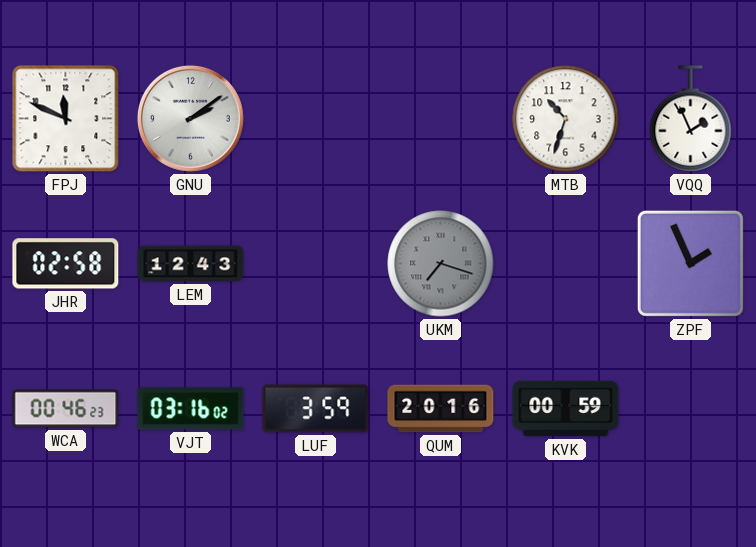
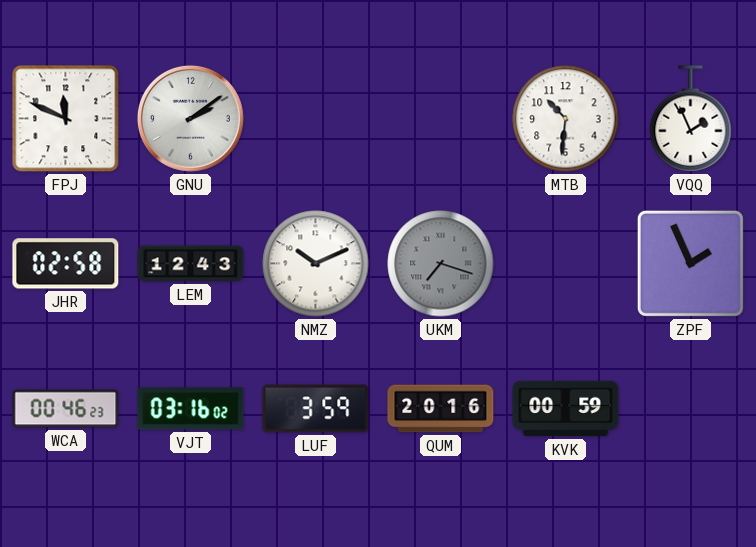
MTB: 10:33 -> 10:31
NMZ: none -> 10:11
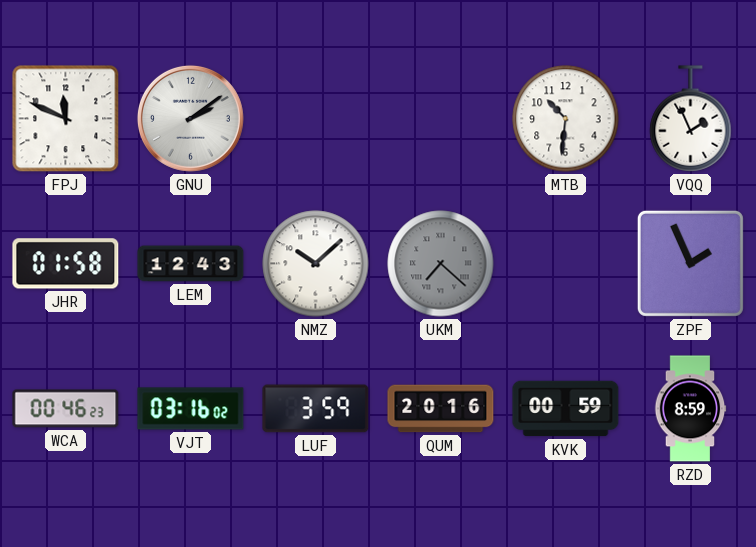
JHR: 02:58 -> 01:58
NMZ: 10:11 -> 10:08
UKM: 7:18 -> 7:22
RZD: none -> 8:59
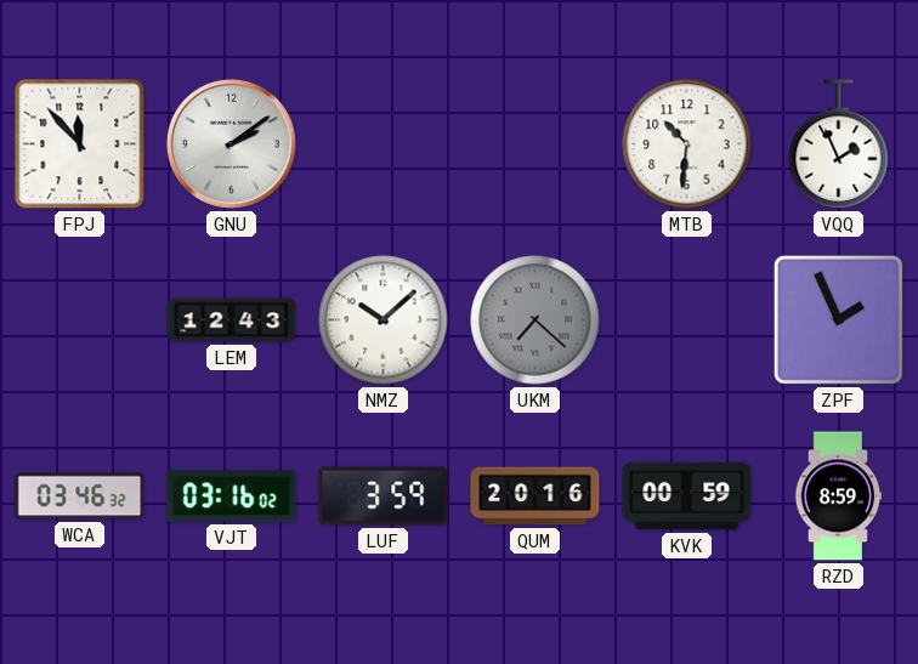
FPJ: 11:49 -> 11:53
JHR: 01:58 -> none
WCA: 00:46 -> 03:46
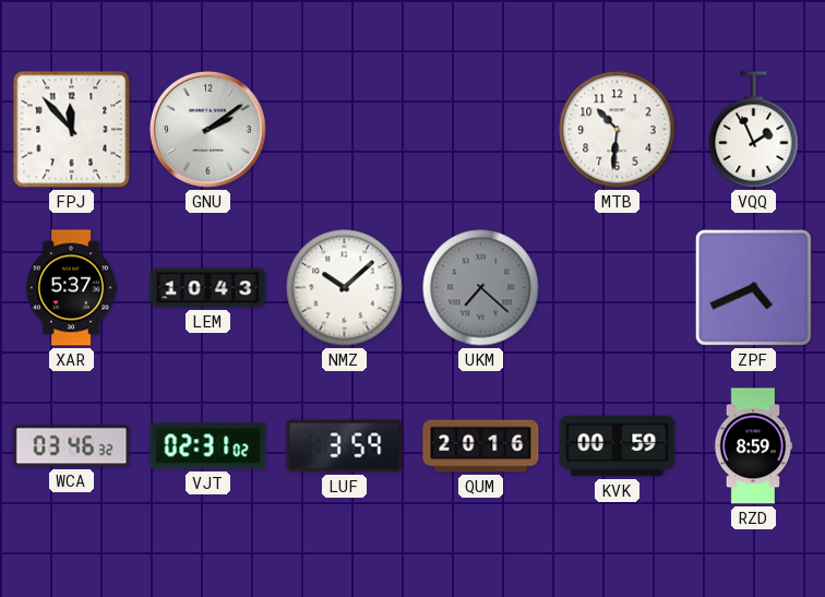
XAR: none -> 5:37
LEM: 12:43 -> 10:43
ZPF: 1:56 -> 4:41
VJT: 03:16 -> 02:31
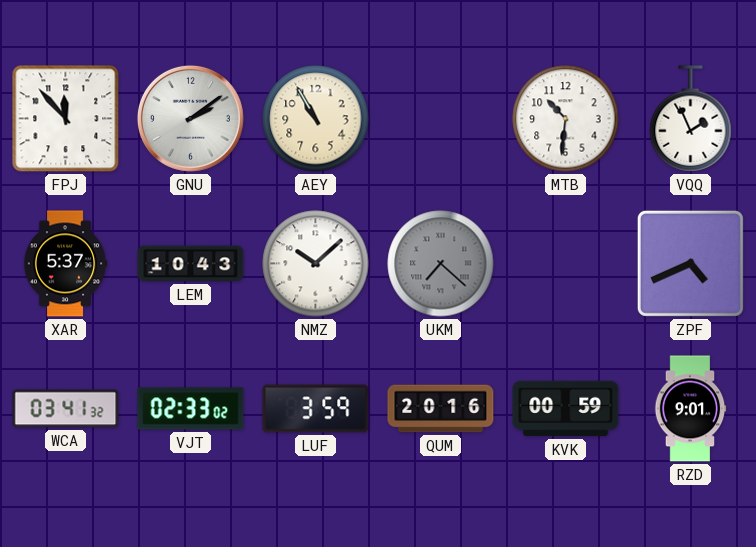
AEY: none -> 10:55
WCA: 03:46 -> 03:41
VJT: 02:31 -> 02:33
RZD: 8:59 -> 9:01
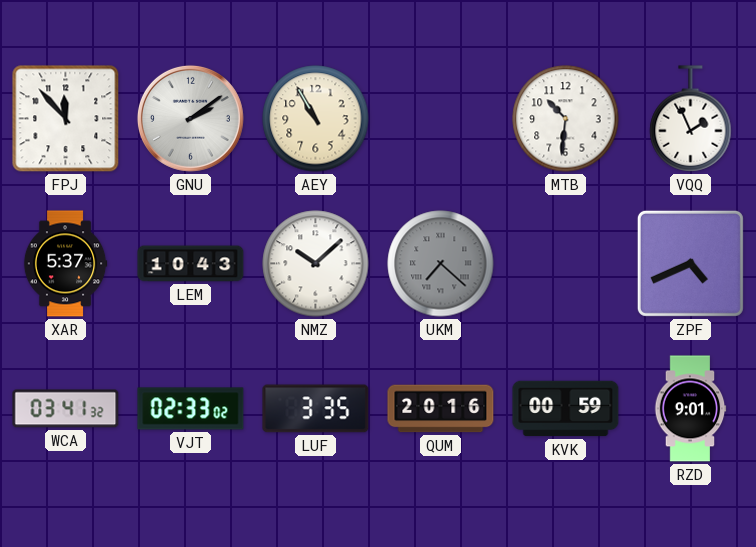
LUF: 3:59 -> 3:35
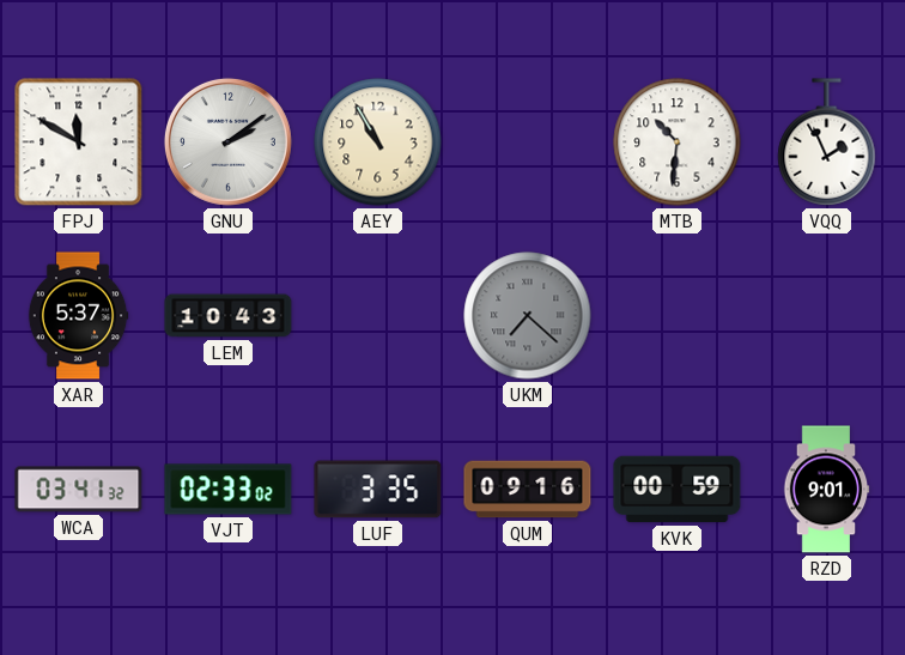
FPJ: 11:53 -> 11:50
NMZ: 10:08 -> none
ZPF: 4:41 -> none
QUM: 20:16 -> 09:16
